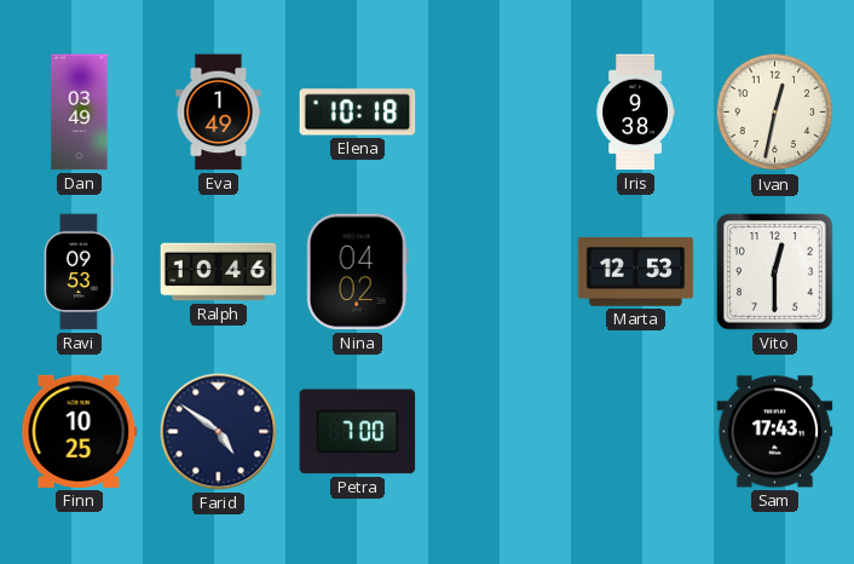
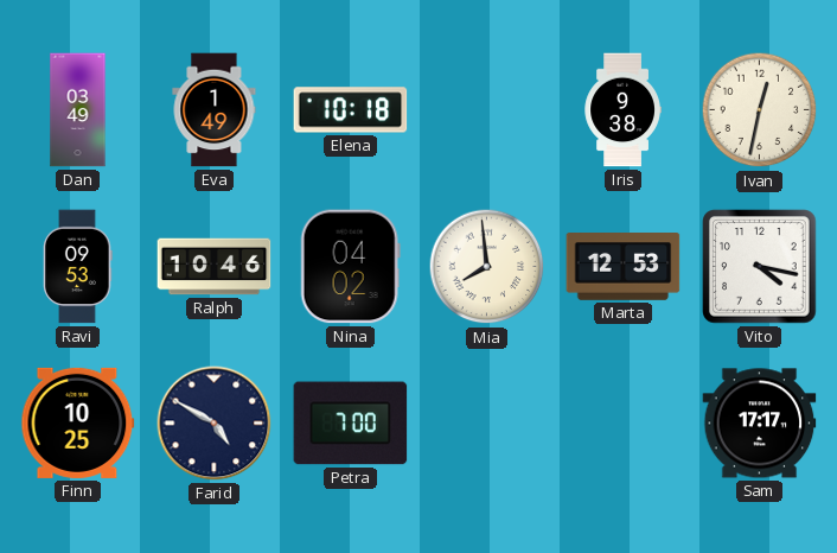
Mia: none -> 7:59
Vito: 12:30 -> 4:17
Farid: 4:51 -> 4:50
Sam: 17:43 -> 17:17
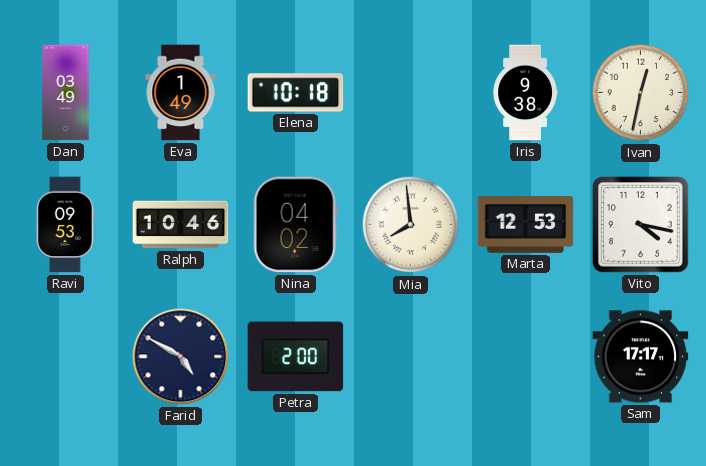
Finn: 10:25 -> none
Petra: 7:00 -> 2:00
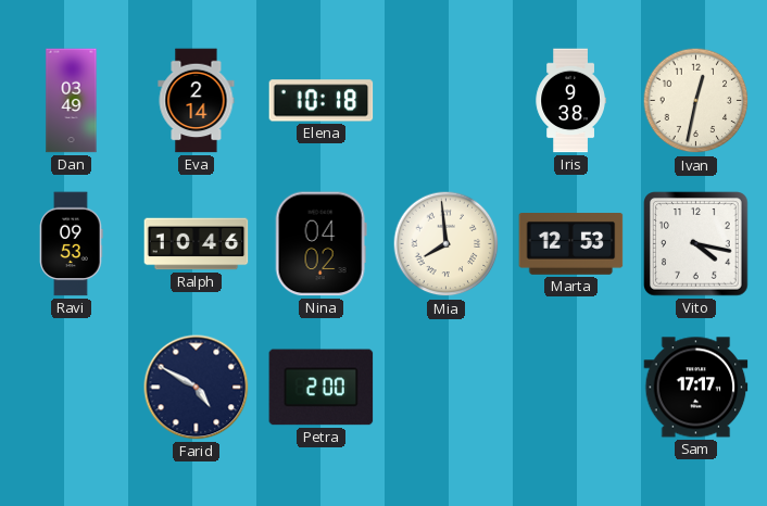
Eva: 1:49 -> 2:14
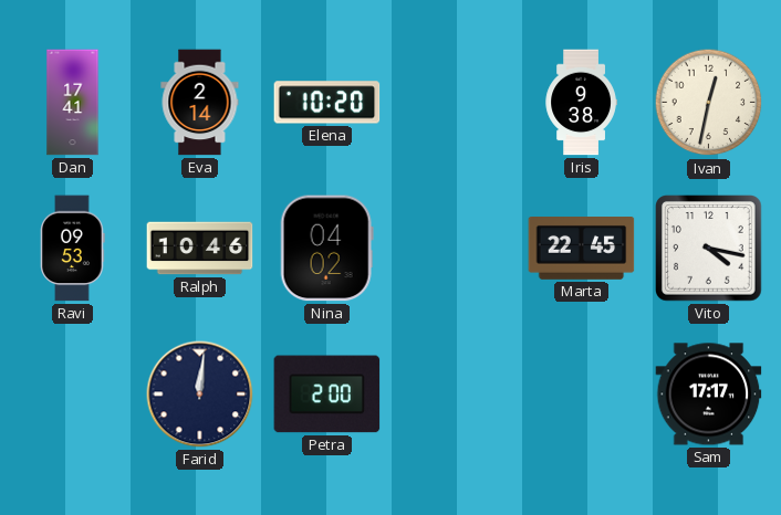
Dan: 03:49 -> 17:41
Elena: 10:18 -> 10:20
Mia: 7:59 -> none
Marta: 12:53 -> 22:45
Farid: 4:50 -> 12:01
